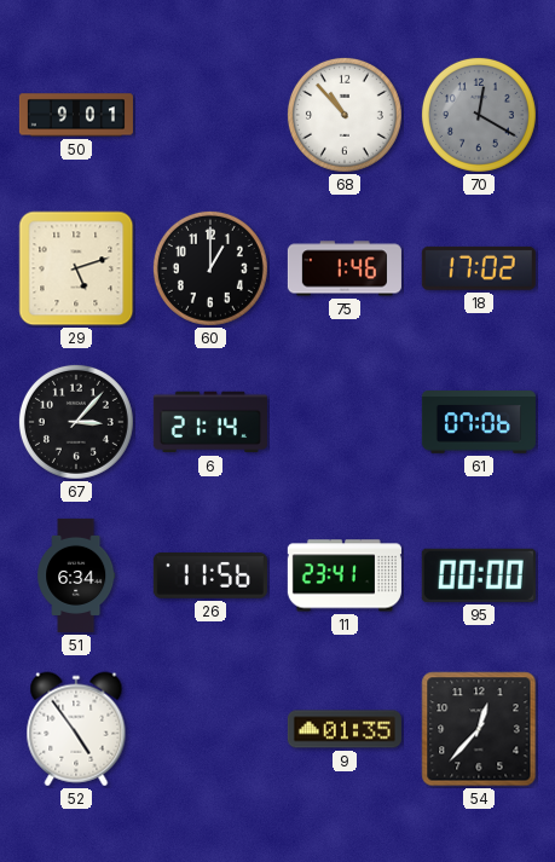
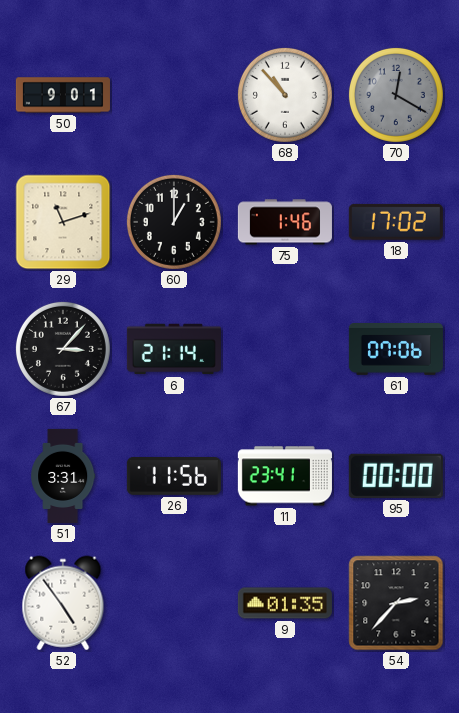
29: 5:12 -> 11:12
51: 6:34 -> 3:31
54: 12:37 -> 2:37
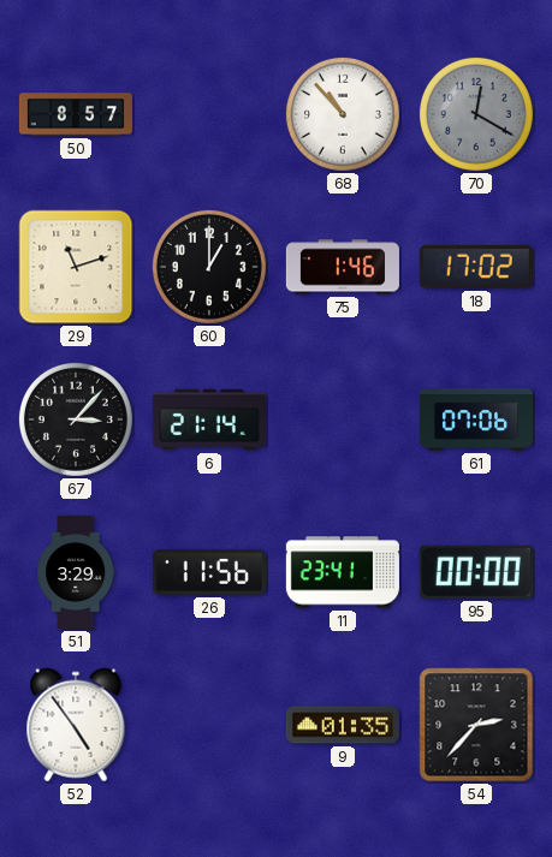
50: 9:01 -> 8:57
51: 3:31 -> 3:29
